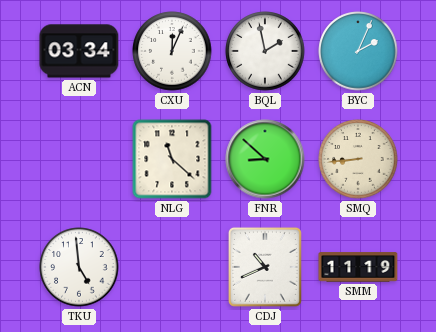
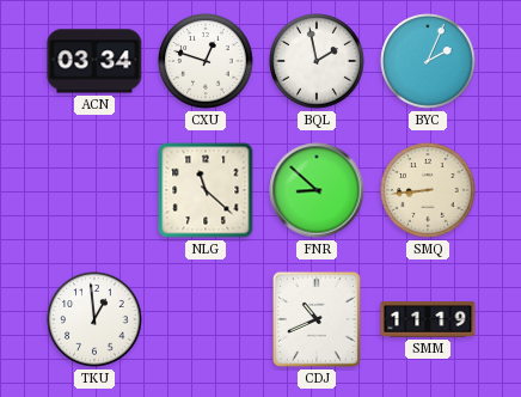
CXU: 12:04 -> 12:48
TKU: 4:59 -> 12:59
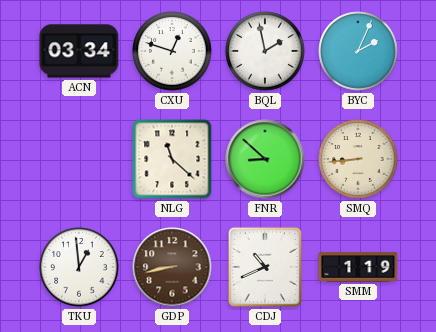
GDP: none -> 8:43
SMM: 11:19 -> 1:19
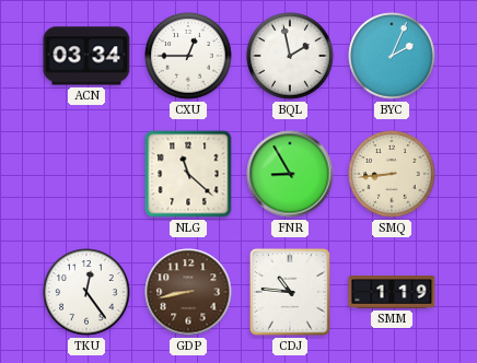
CXU: 12:48 -> 12:45
FNR: 8:52 -> 8:55
TKU: 12:59 -> 12:24
CDJ: 10:41 -> 10:46
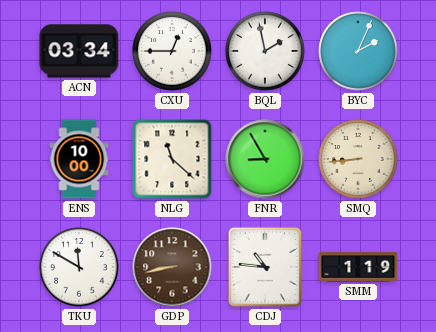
ENS: none -> 10:00
TKU: 12:24 -> 11:50
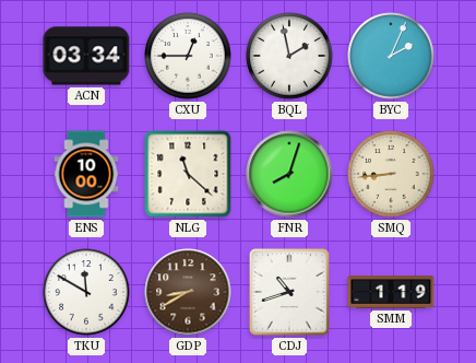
FNR: 8:55 -> 8:03
GDP: 8:43 -> 8:40
CDJ: 10:46 -> 10:42
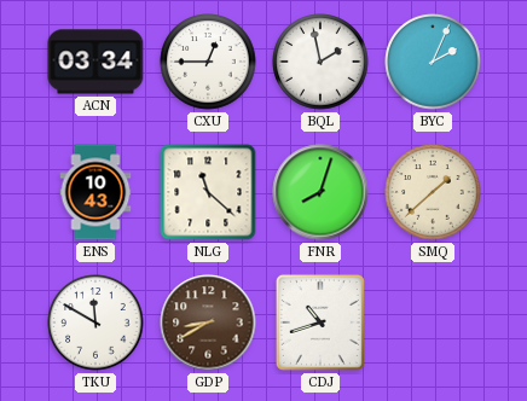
ENS: 10:00 -> 10:43
SMQ: 8:44 -> 1:38
SMM: 1:19 -> none
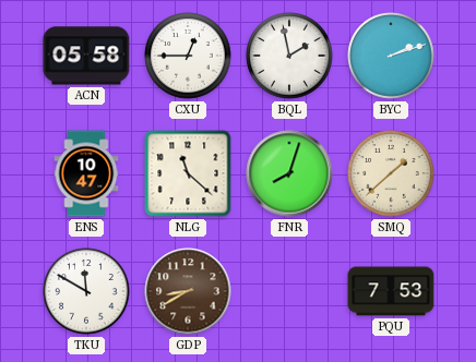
ACN: 03:34 -> 05:58
BYC: 2:04 -> 2:12
ENS: 10:43 -> 10:47
CDJ: 10:42 -> none
PQU: none -> 7:53
